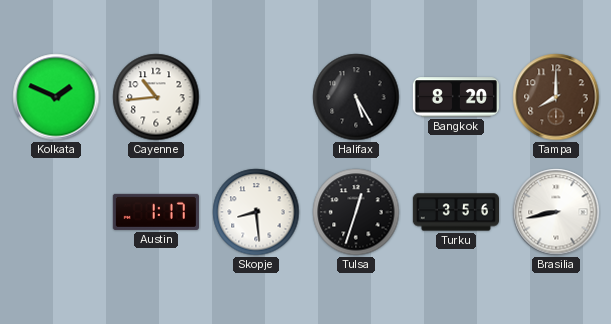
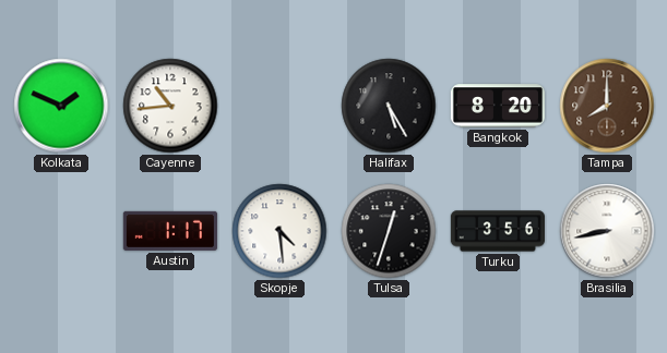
Skopje: 8:29 -> 4:29
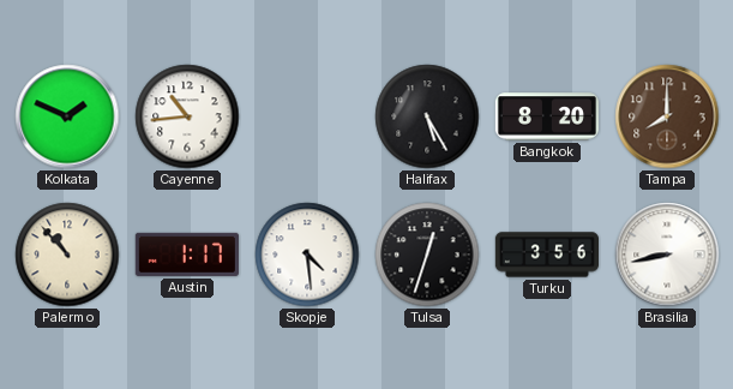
Palermo: none -> 10:53
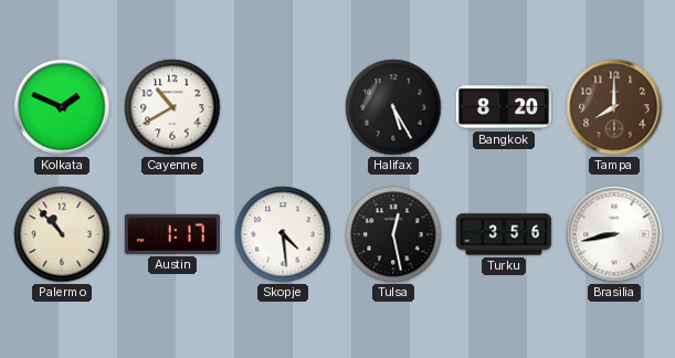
Cayenne: 10:44 -> 10:40
Tulsa: 12:33 -> 12:28
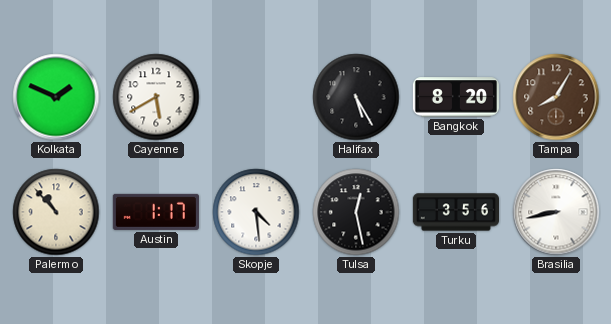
Cayenne: 10:40 -> 5:40
Tampa: 8:00 -> 8:05
